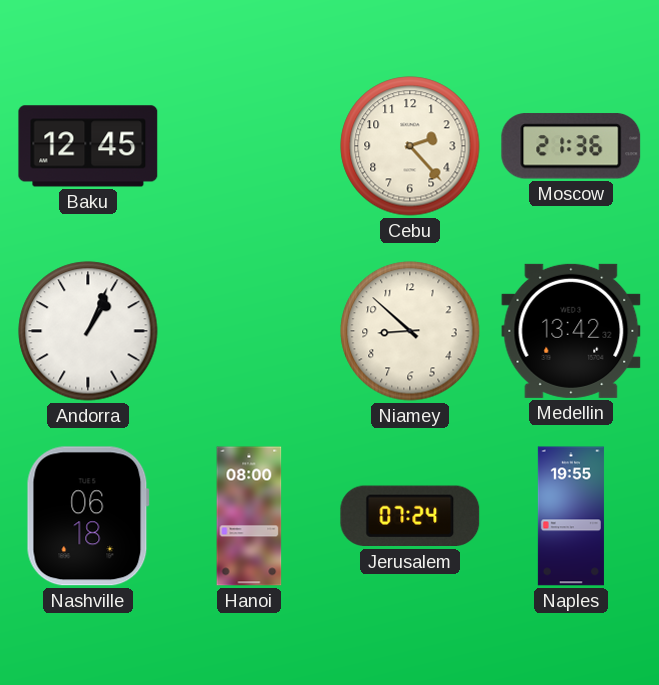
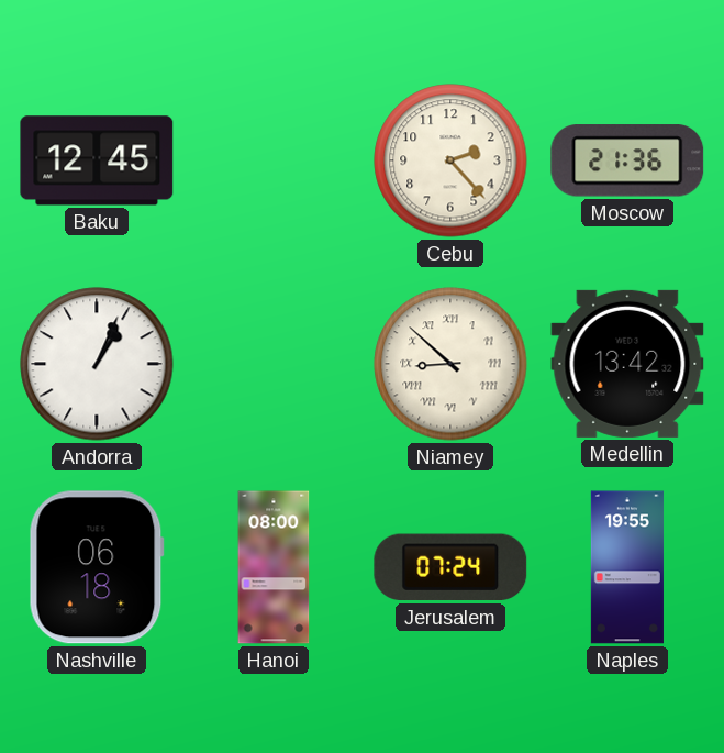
Niamey numerals: Arabic -> Roman
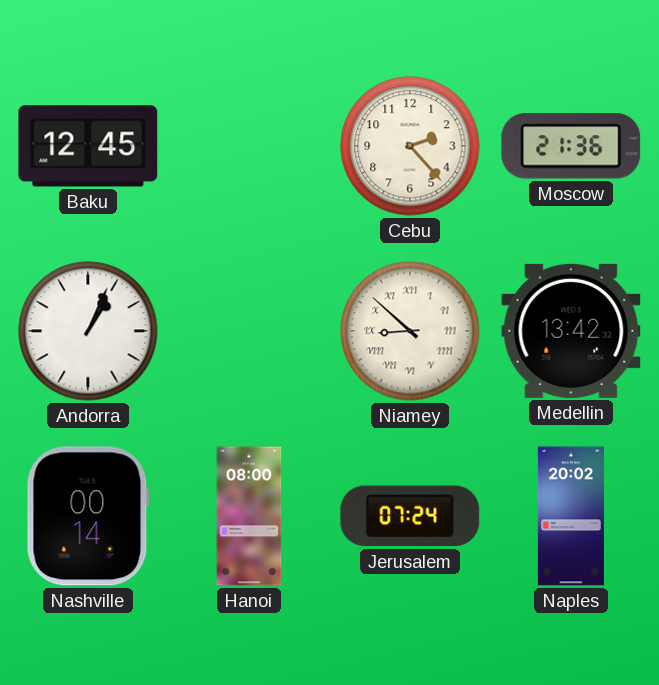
Nashville: 06:18 -> 00:14
Naples: 19:55 -> 20:02
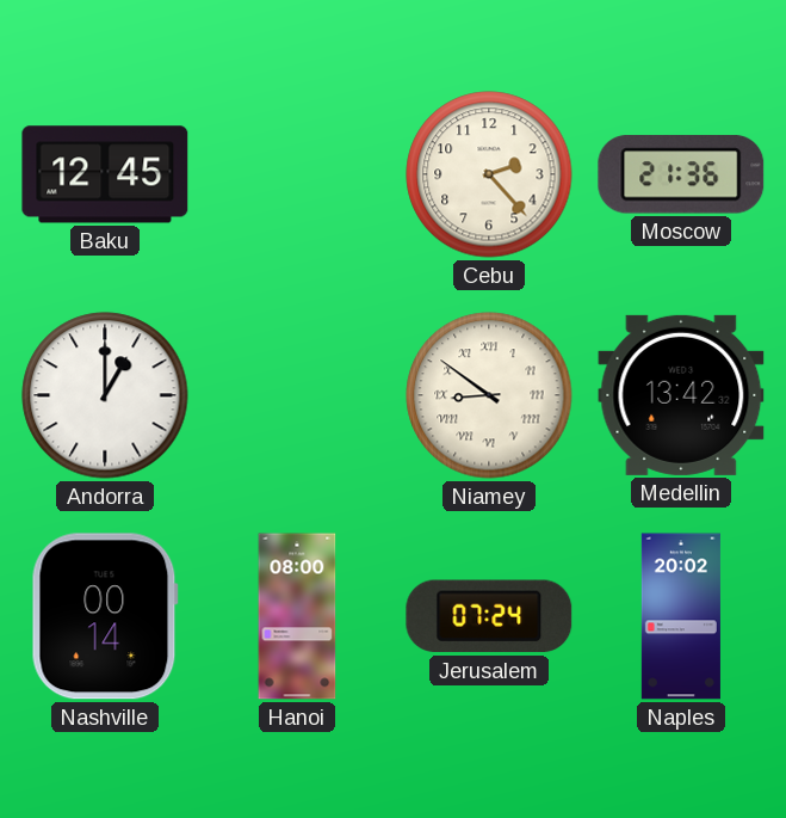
Andorra: 1:04 -> 1:00
Niamey: 8:52 -> 8:51
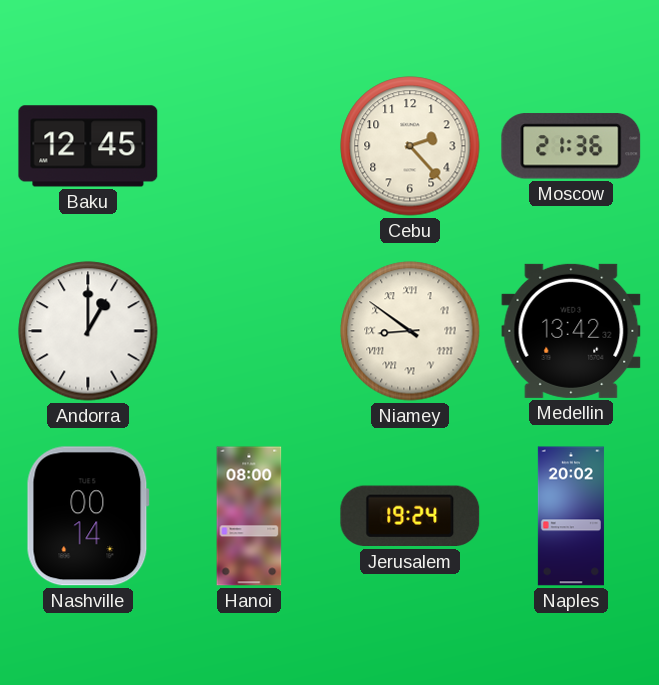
Jerusalem: 07:24 -> 19:24
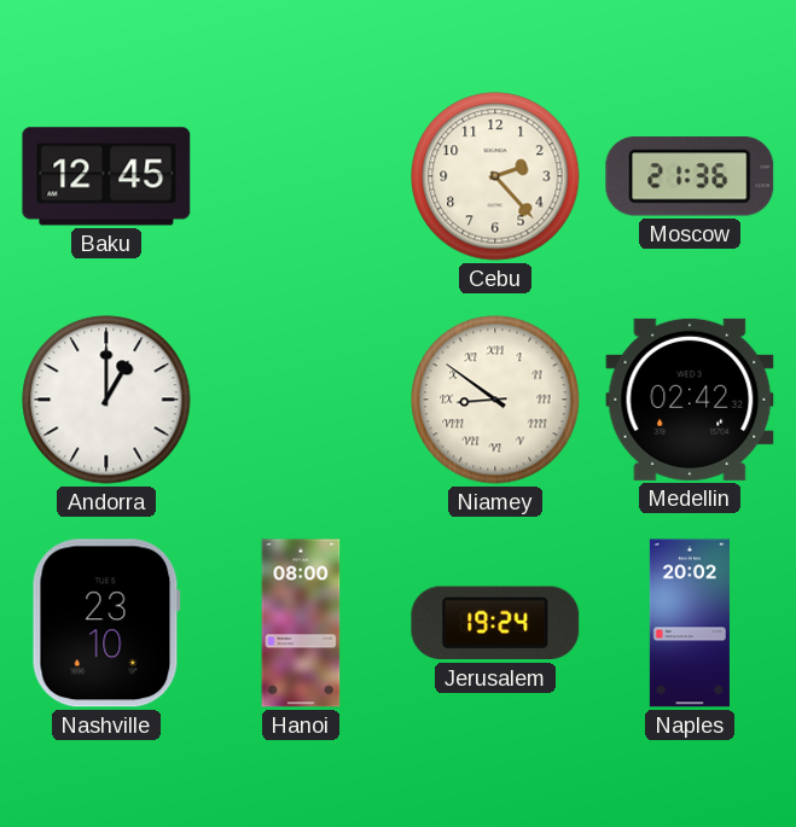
Medellin: 13:42 -> 02:42
Nashville: 00:14 -> 23:10
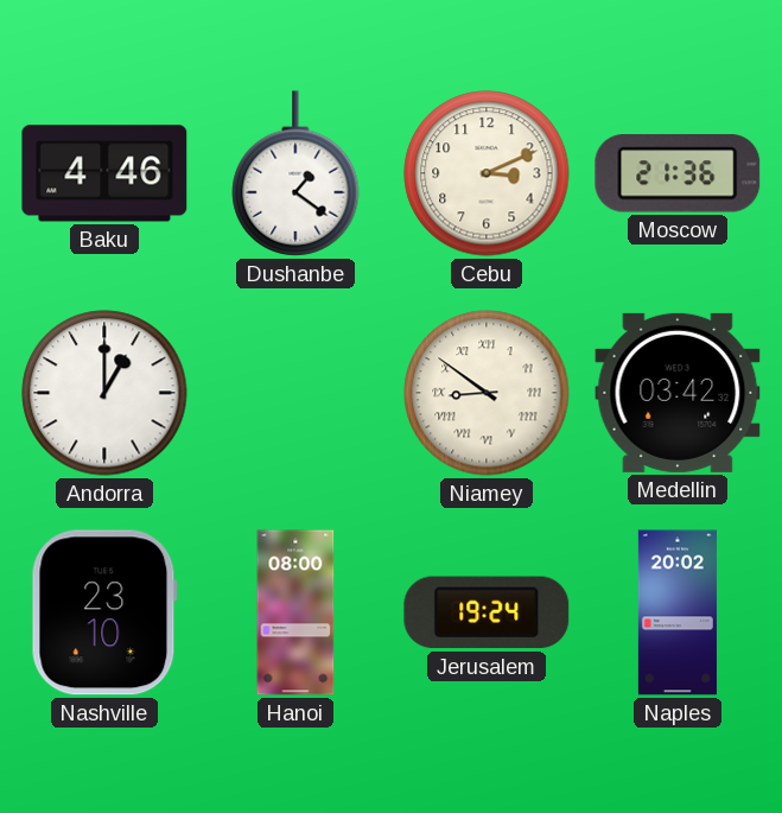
Baku: 12:45 -> 4:46
Dushanbe: none -> 1:21
Cebu: 2:23 -> 3:11
Medellin: 02:42 -> 03:42
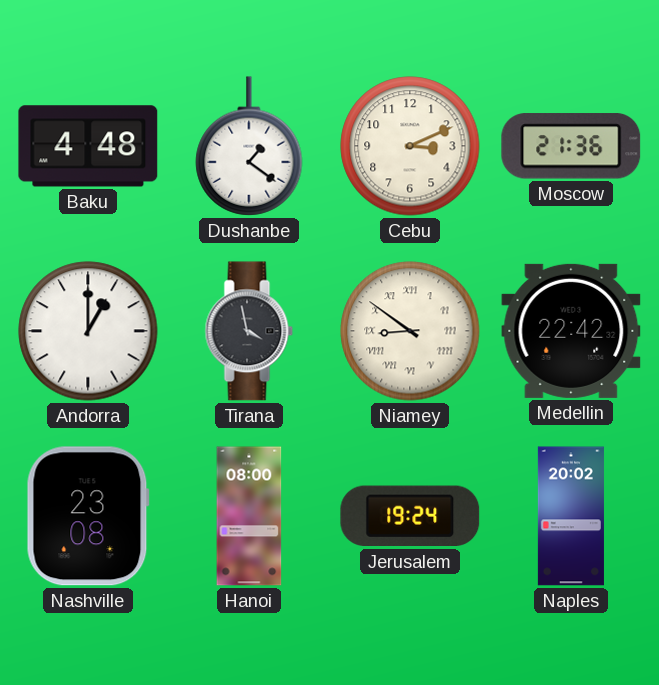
Baku: 4:46 -> 4:48
Tirana: none -> 3:58
Medellin: 03:42 -> 22:42
Nashville: 23:10 -> 23:08
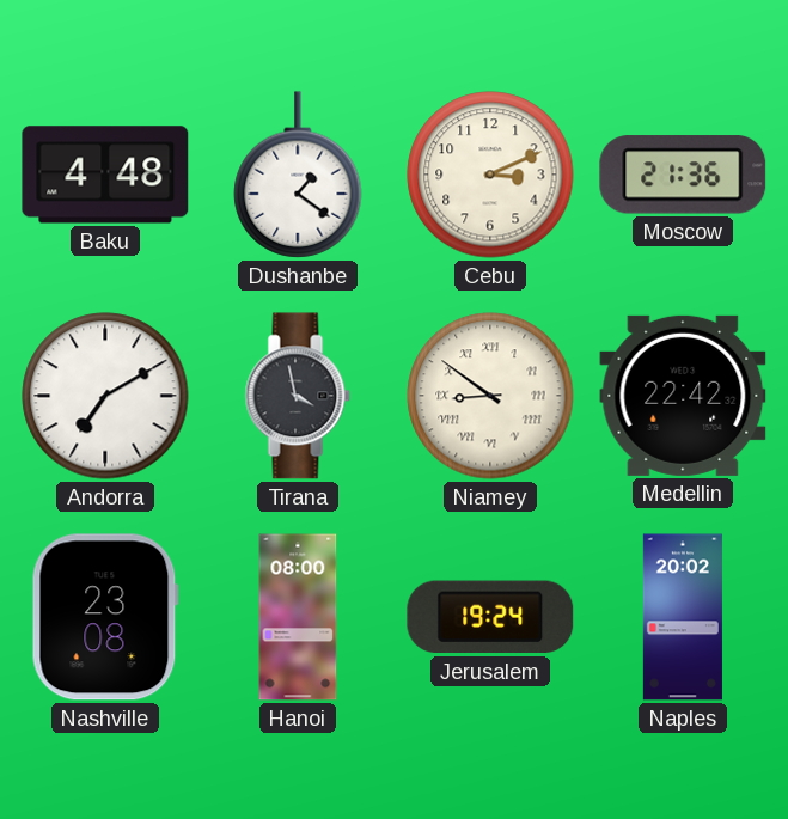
Andorra: 1:00 -> 7:10
